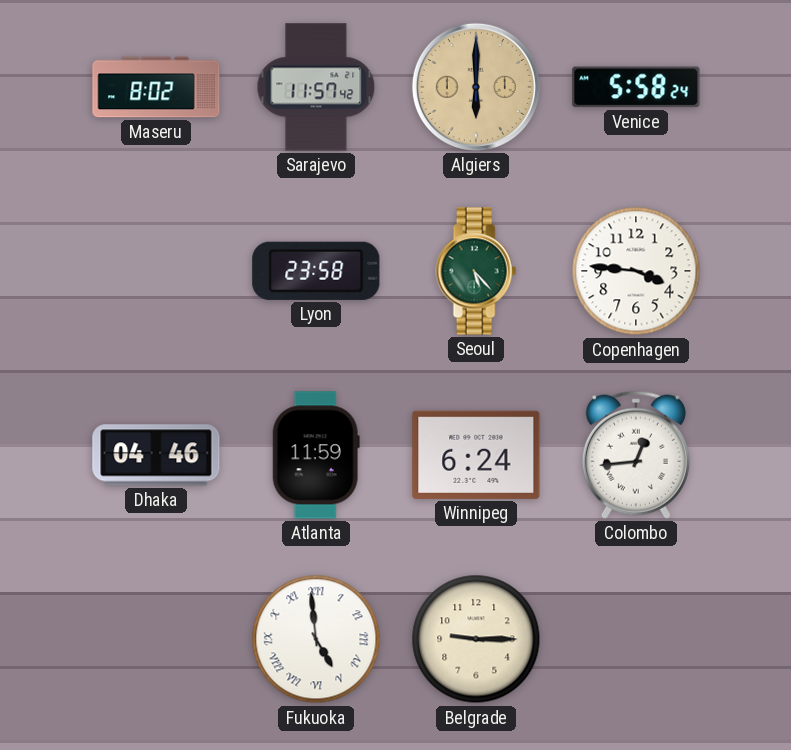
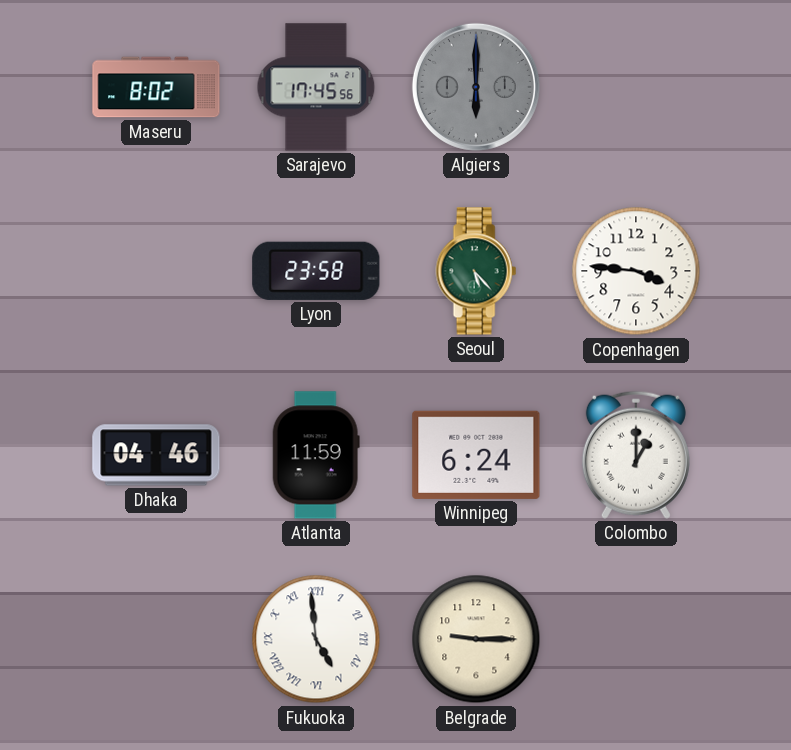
Sarajevo: 11:57 -> 17:45
Algiers dial: champagne -> grey
Venice: 5:58 -> none
Colombo: 12:44 -> 1:00
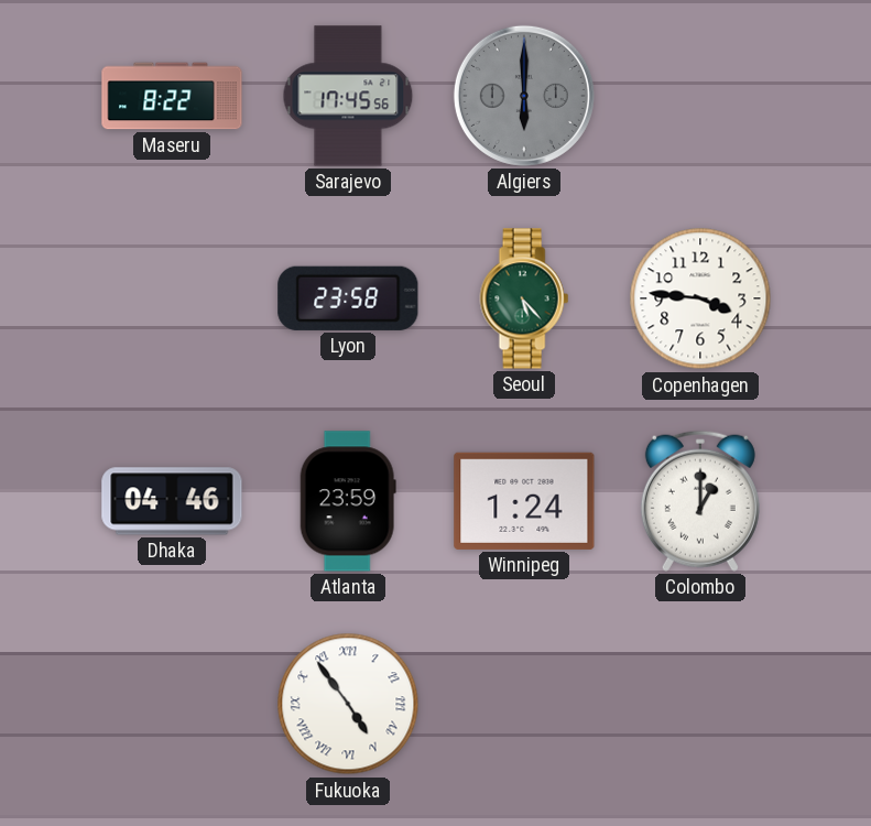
Maseru: 8:02 -> 8:22
Atlanta: 11:59 -> 23:59
Winnipeg: 6:24 -> 1:24
Fukuoka: 4:59 -> 4:54
Belgrade: 9:15 -> none
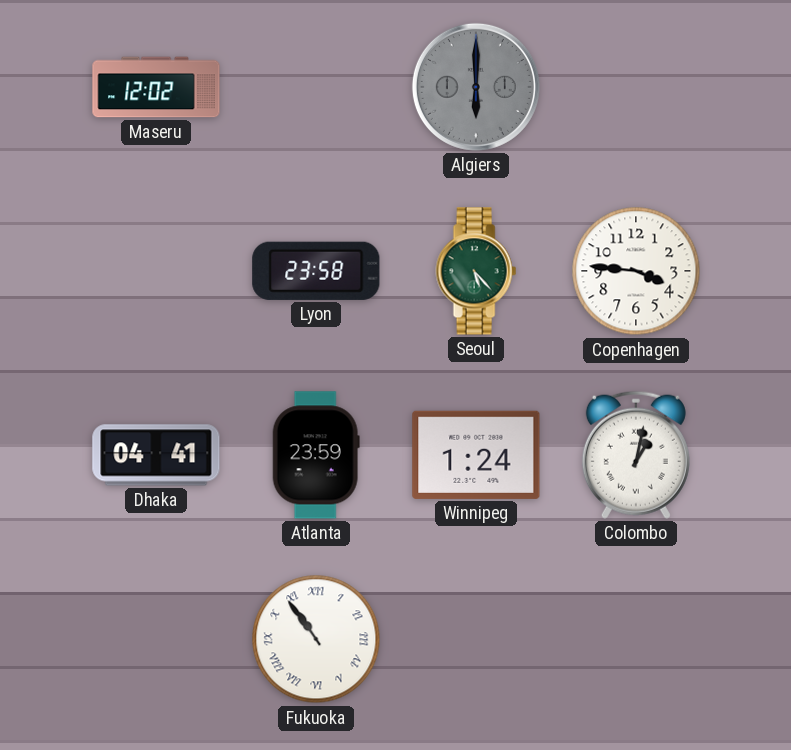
Maseru: 8:22 -> 12:02
Sarajevo: 17:45 -> none
Dhaka: 04:46 -> 04:41
Colombo: 1:00 -> 1:02
Fukuoka: 4:54 -> 10:54
